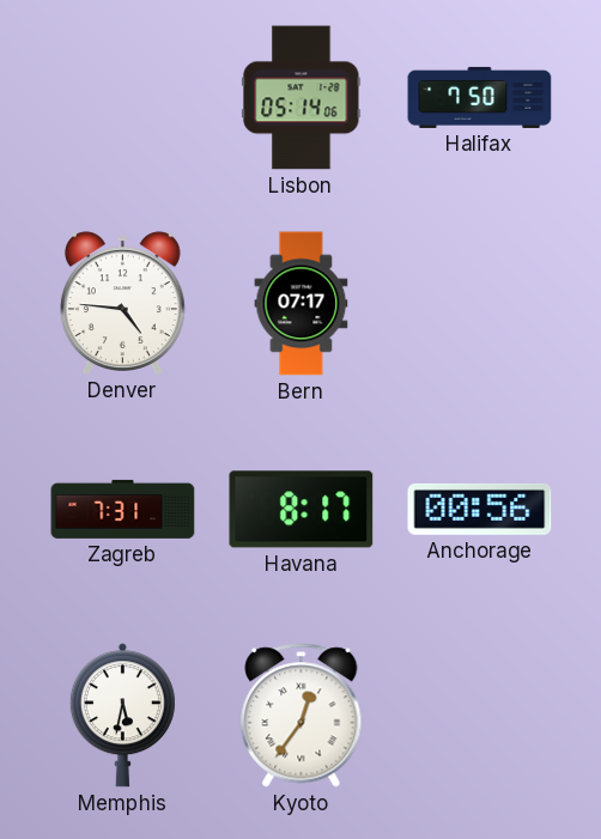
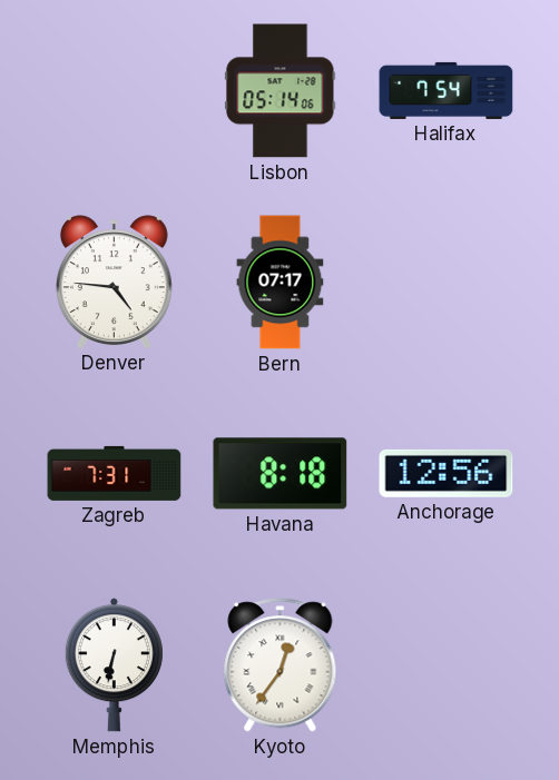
Halifax: 7:50 -> 7:54
Havana: 8:17 -> 8:18
Anchorage: 00:56 -> 12:56
Memphis: 5:32 -> 6:32
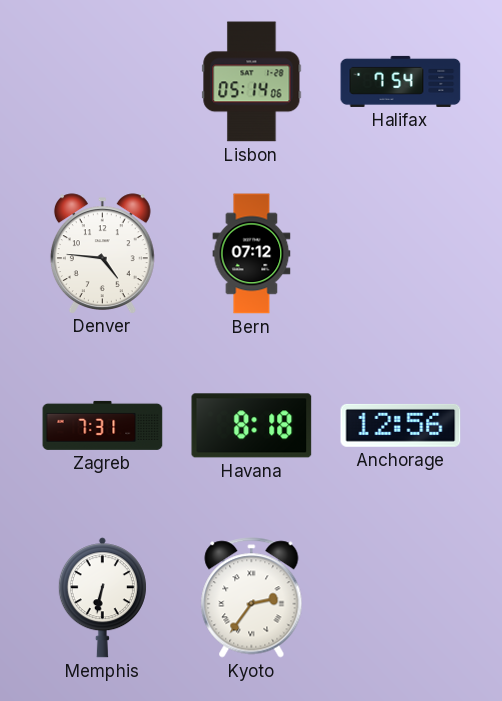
Bern: 07:17 -> 07:12
Kyoto: 12:36 -> 2:36
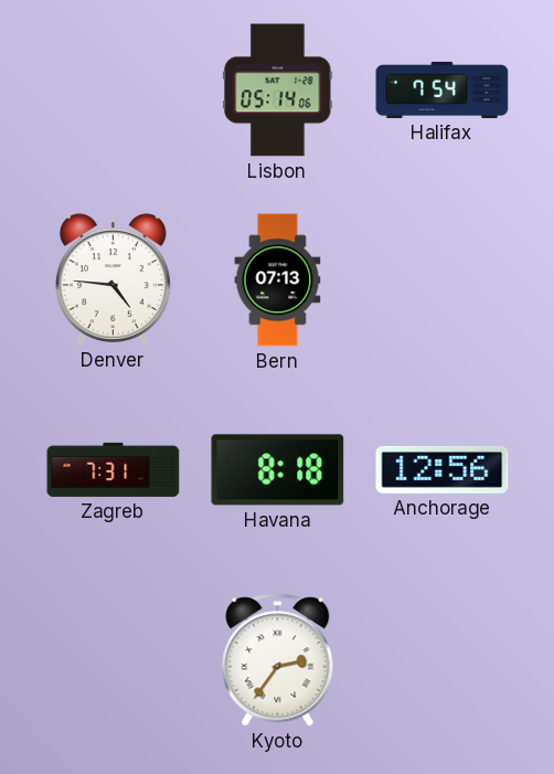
Bern: 07:12 -> 07:13
Memphis: 6:32 -> none
